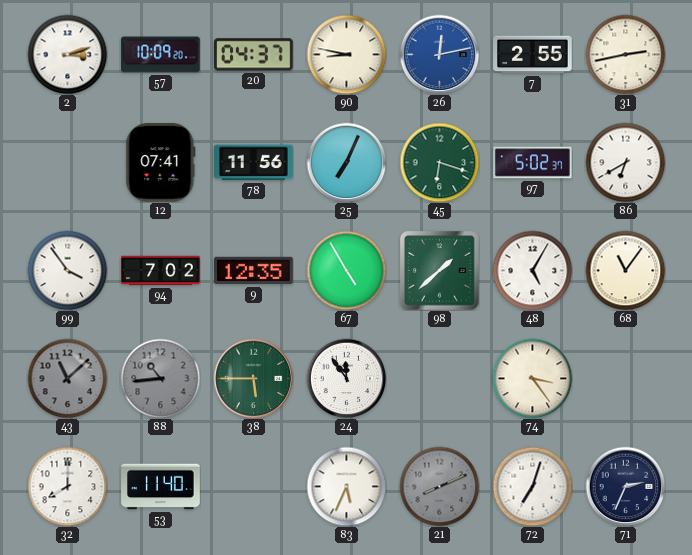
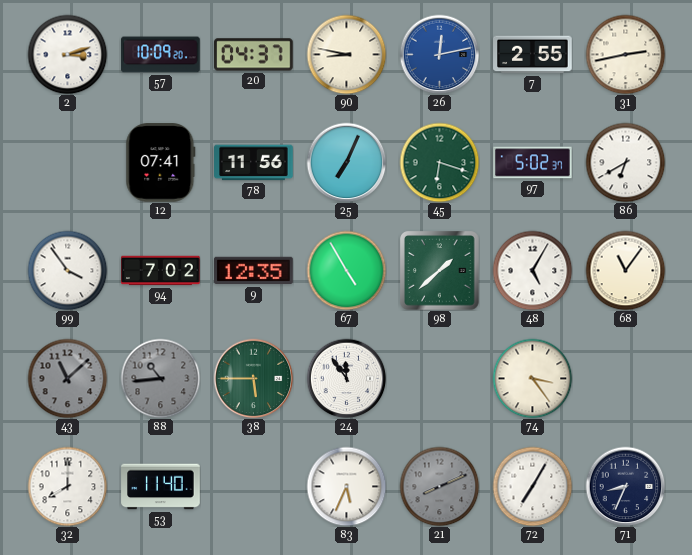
72: 7:03 -> 7:05
71: 2:34 -> 8:34
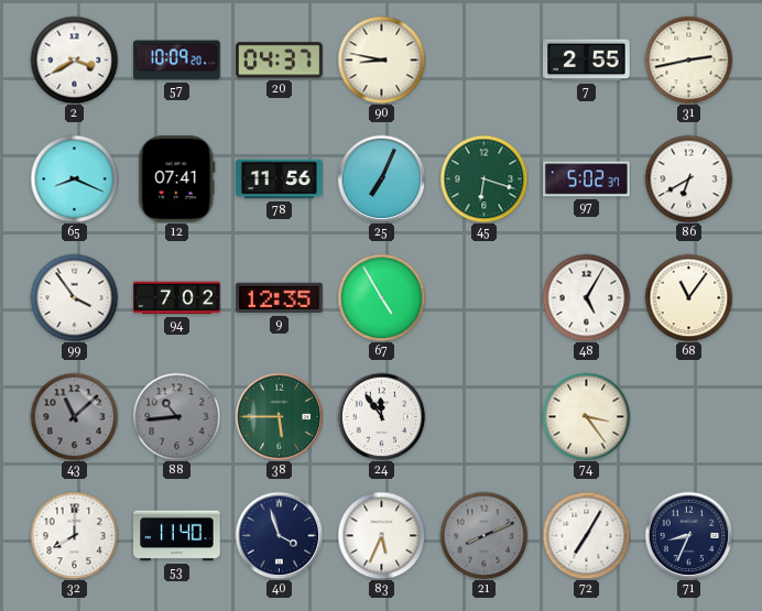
2: 3:12 -> 3:40
26: 12:13 -> none
65: none -> 8:19
98: 1:38 -> none
40: none -> 3:57
